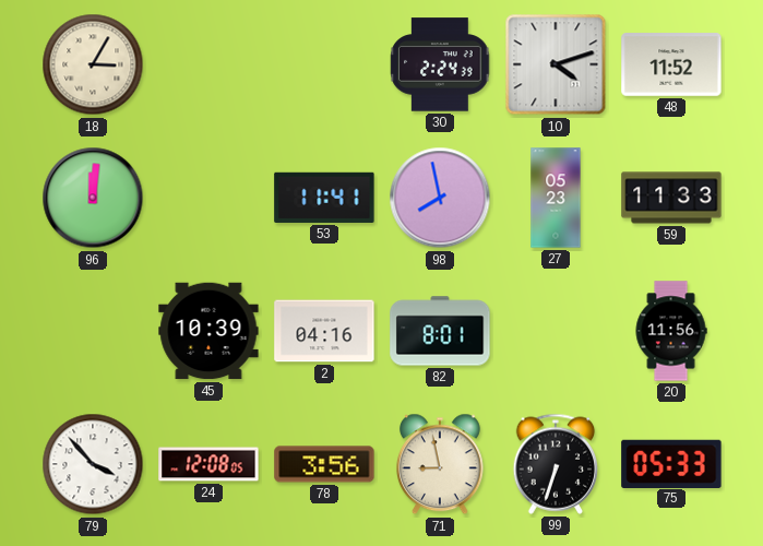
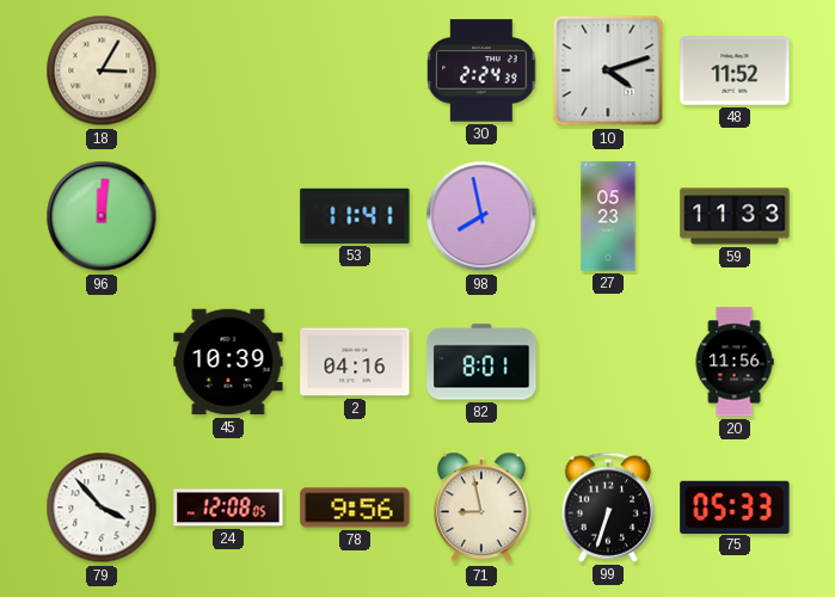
78: 3:56 -> 9:56
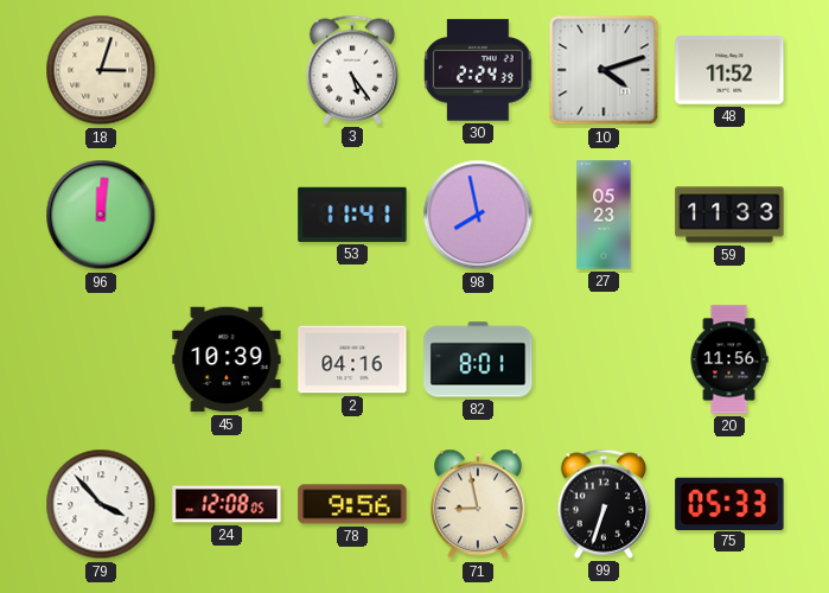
18: 3:05 -> 3:03
3: none -> 5:24
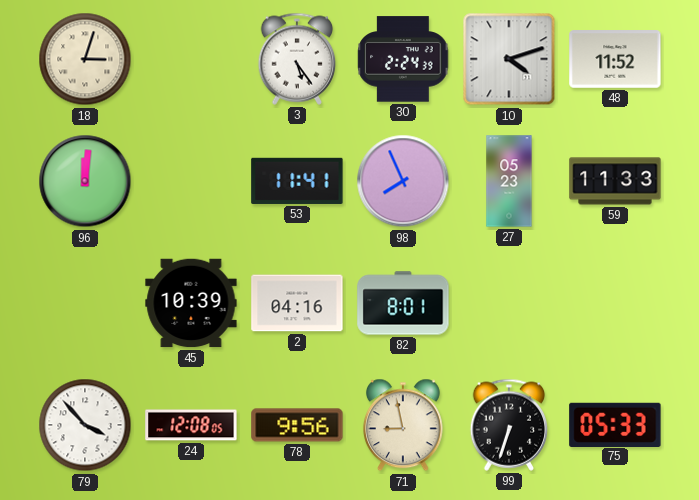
98: 7:58 -> 7:56
20: 11:56 -> none
